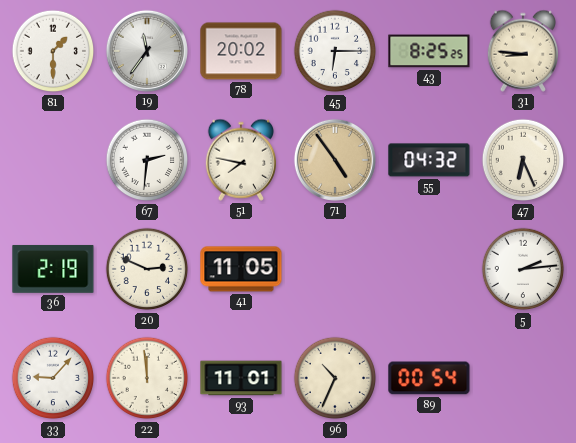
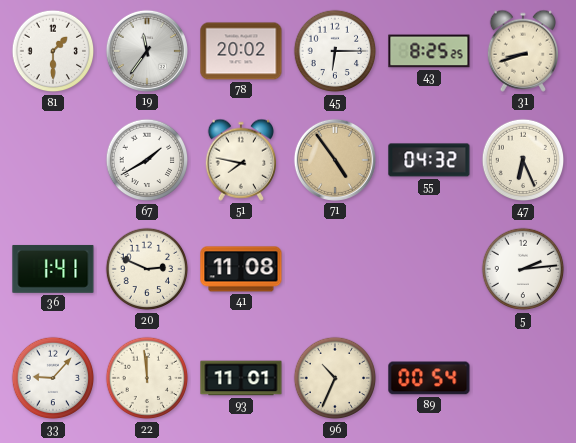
31: 8:46 -> 8:42
67: 2:31 -> 1:40
36: 2:19 -> 1:41
41: 11:05 -> 11:08
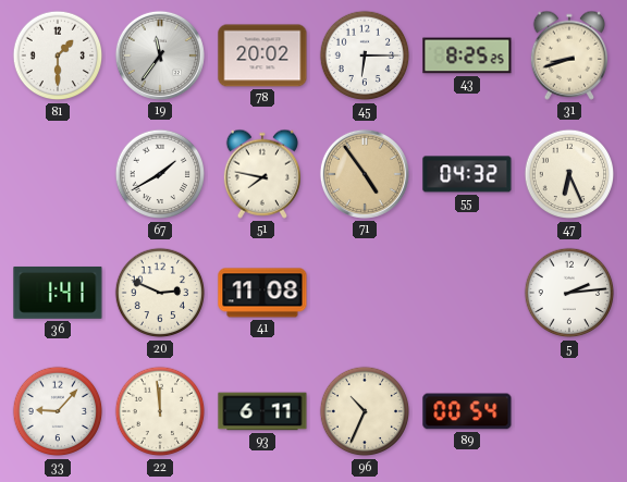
93: 11:01 -> 6:11
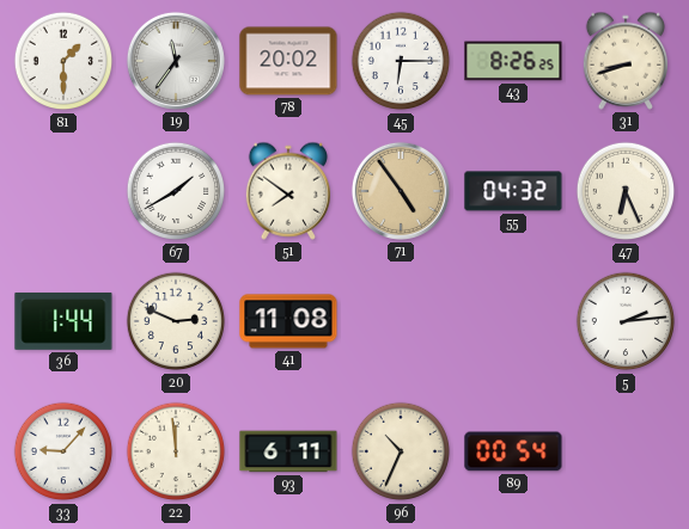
43: 8:25 -> 8:26
51: 7:47 -> 7:51
36: 1:41 -> 1:44
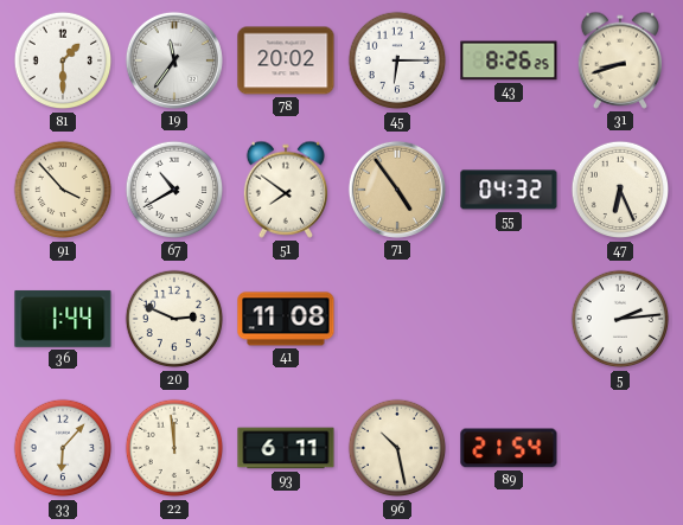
91: none -> 3:53
67: 1:40 -> 10:40
33: 9:07 -> 6:07
96: 10:34 -> 10:28
89: 00:54 -> 21:54
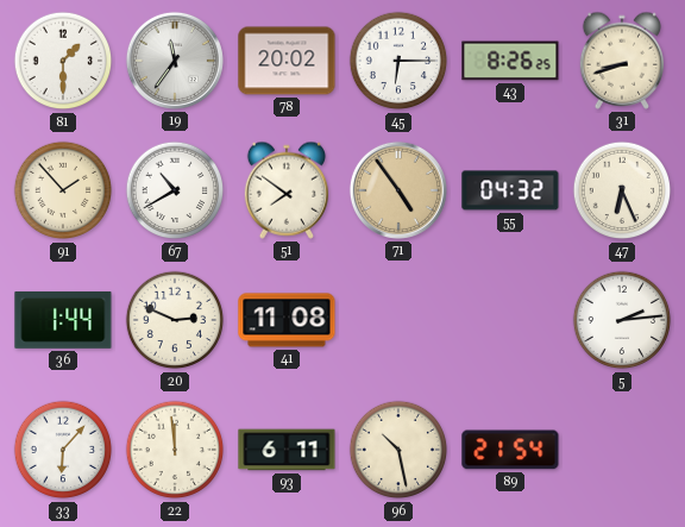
91: 3:53 -> 1:53
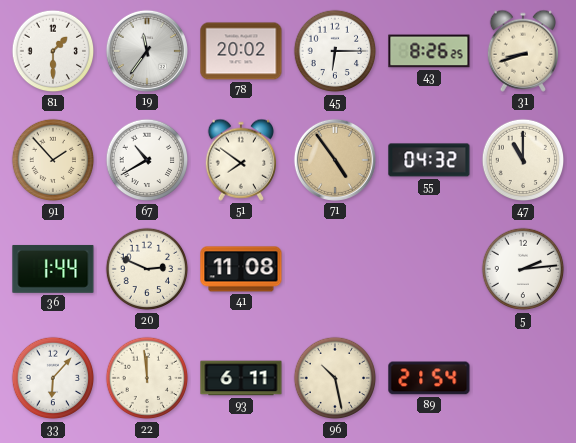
47: 6:26 -> 11:00
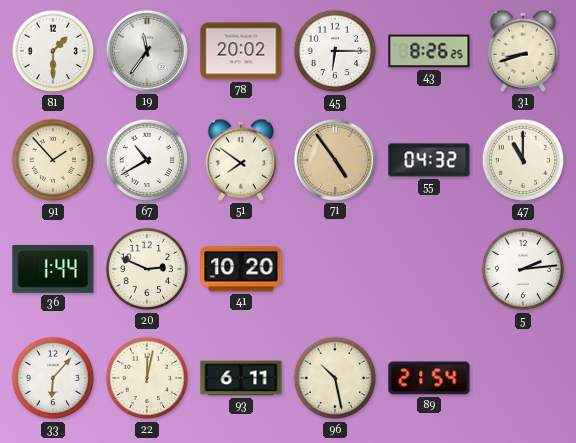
41: 11:08 -> 10:20
22: 11:59 -> 12:02
